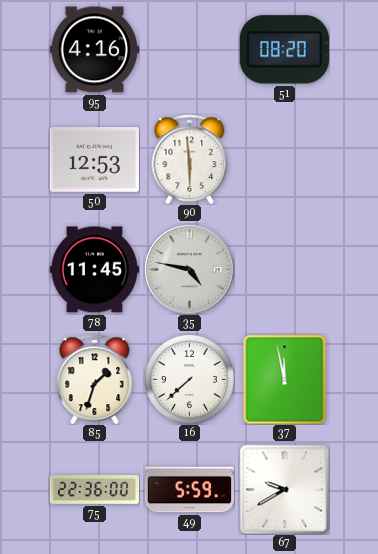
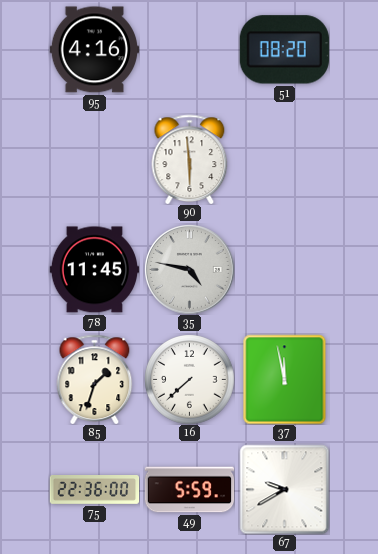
50: 12:53 -> none
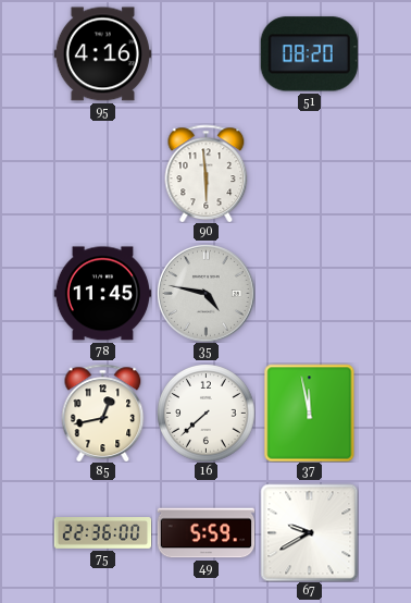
85: 1:33 -> 12:43
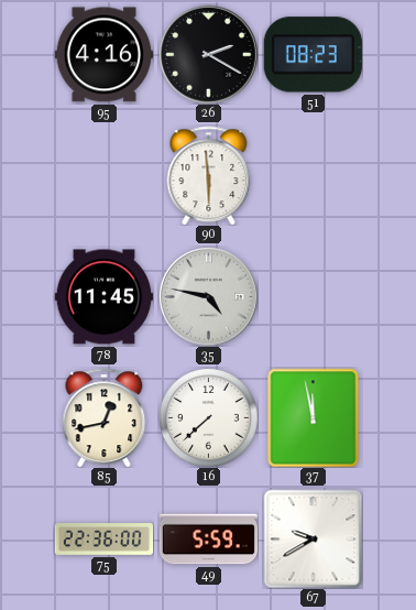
26: none -> 2:20
51: 08:20 -> 08:23
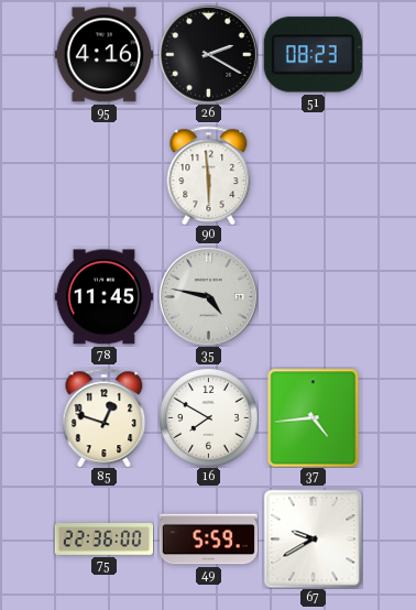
85: 12:43 -> 12:48
16: 7:38 -> 7:50
37: 11:58 -> 4:44
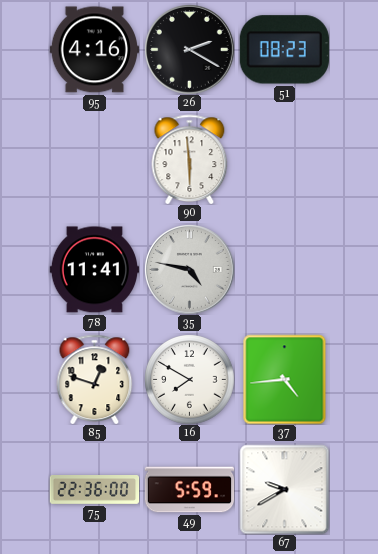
78: 11:45 -> 11:41
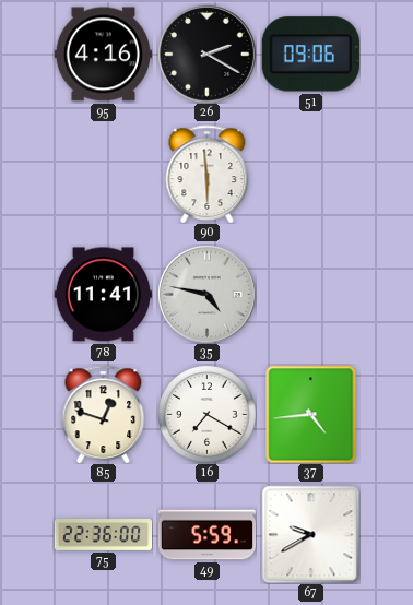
51: 08:23 -> 09:06
16: 7:50 -> 7:20
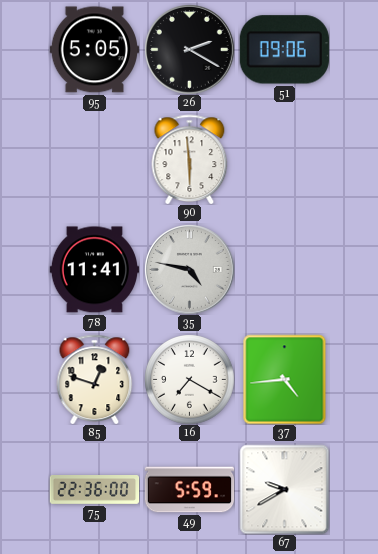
95: 4:16 -> 5:05
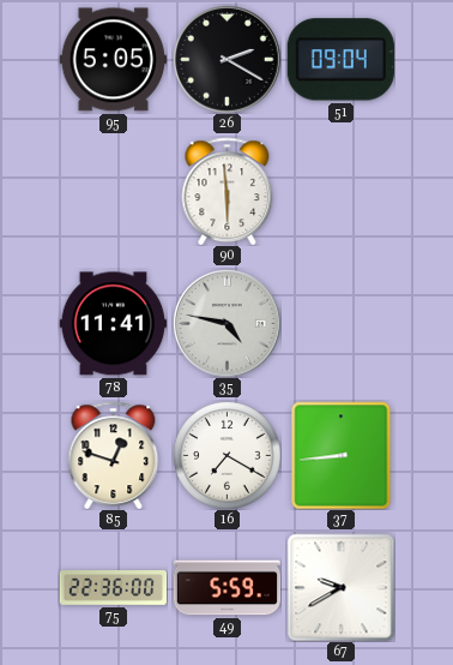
51: 09:06 -> 09:04
37: 4:44 -> 8:44
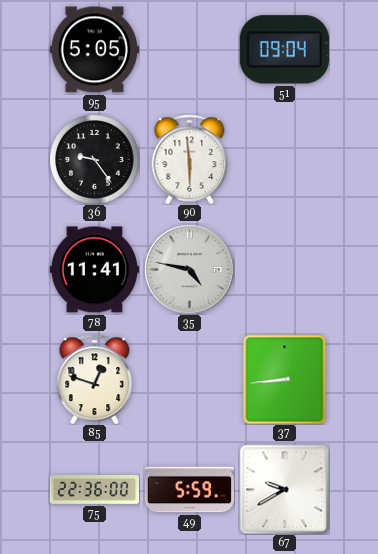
26: 2:20 -> none
36: none -> 9:24
16: 7:20 -> none
